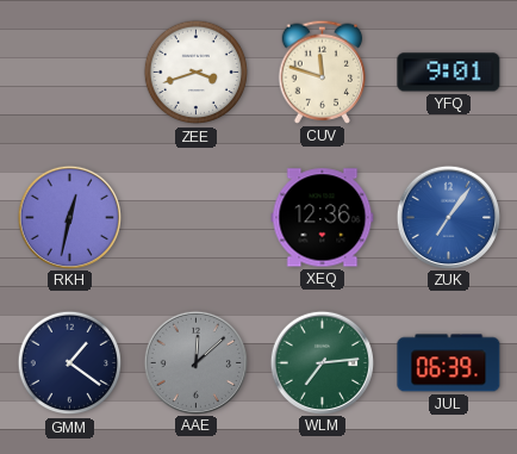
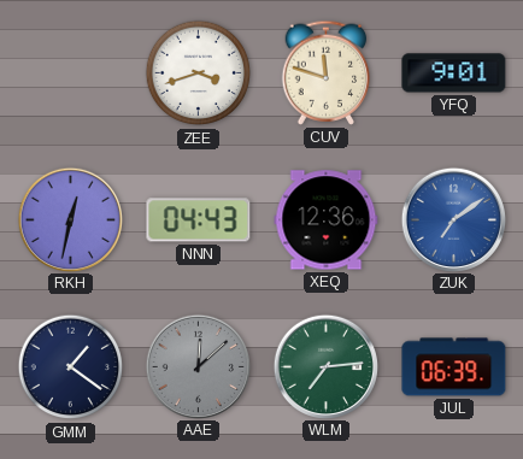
NNN: none -> 04:43
ZUK: 7:06 -> 7:09
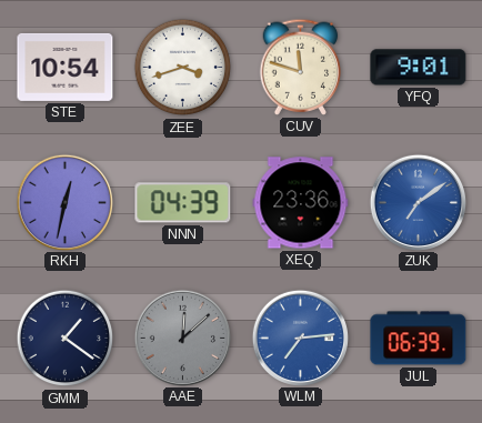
STE: none -> 10:54
NNN: 04:43 -> 04:39
XEQ: 12:36 -> 23:36
WLM dial: green -> blue
